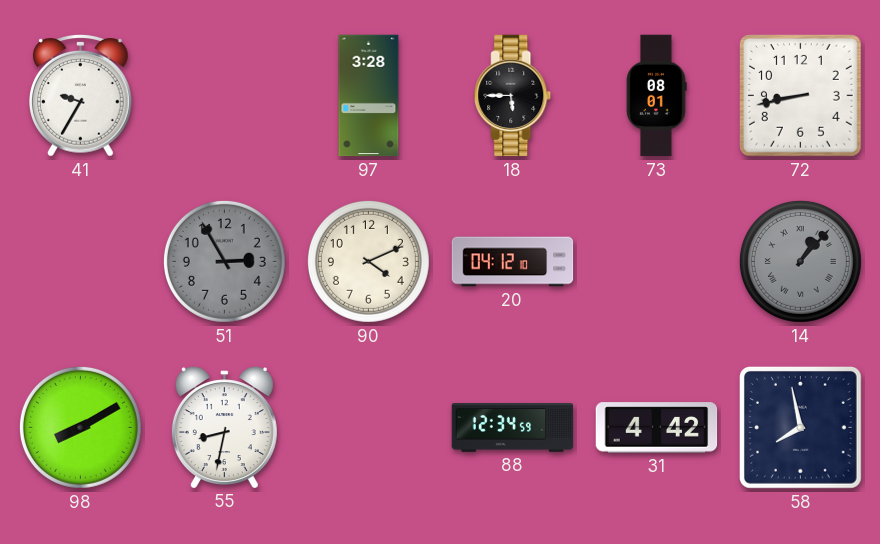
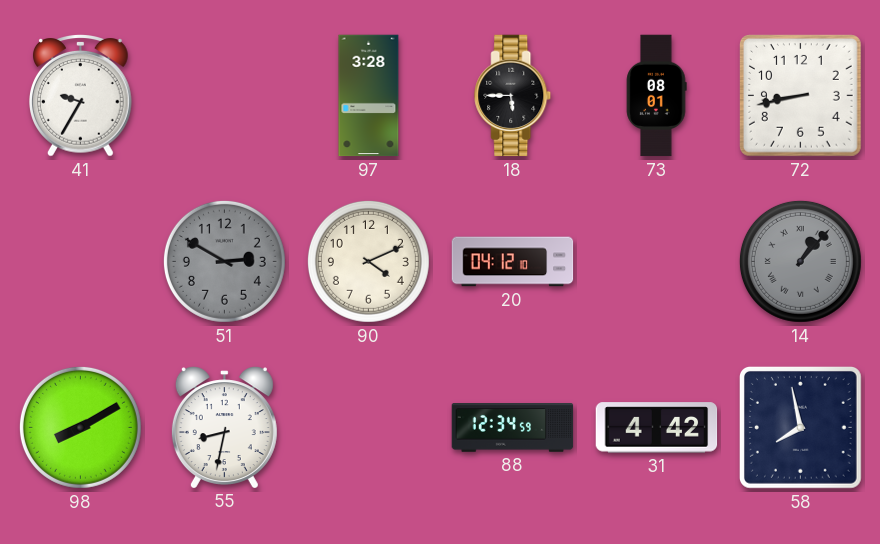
51: 2:55 -> 2:50
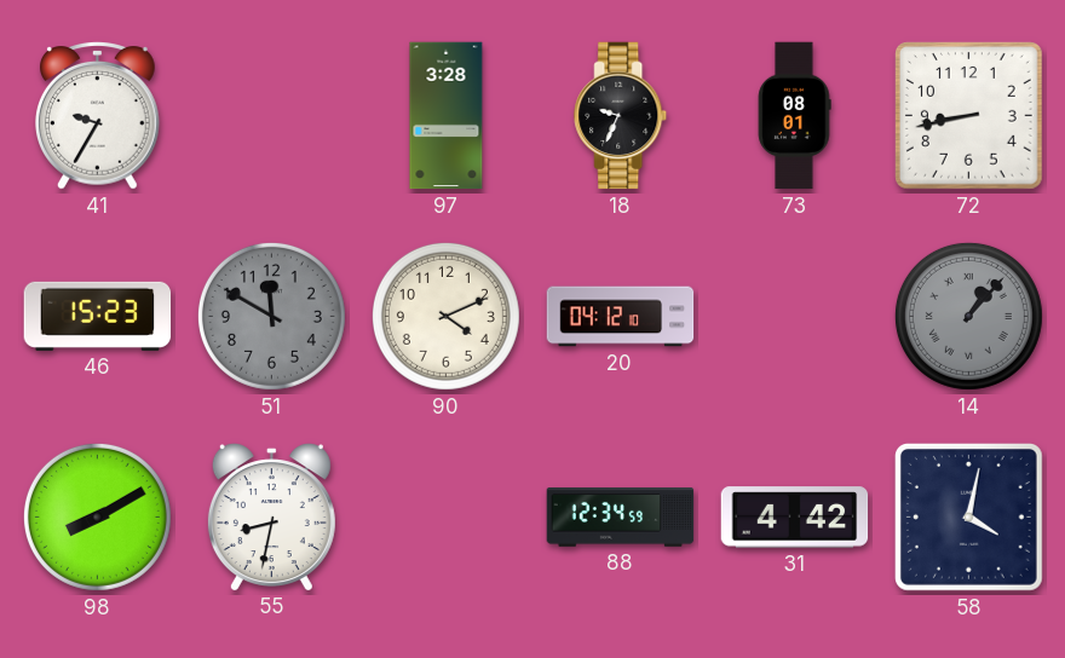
18: 5:45 -> 9:34
46: none -> 15:23
51: 2:50 -> 11:50
58: 7:58 -> 4:02
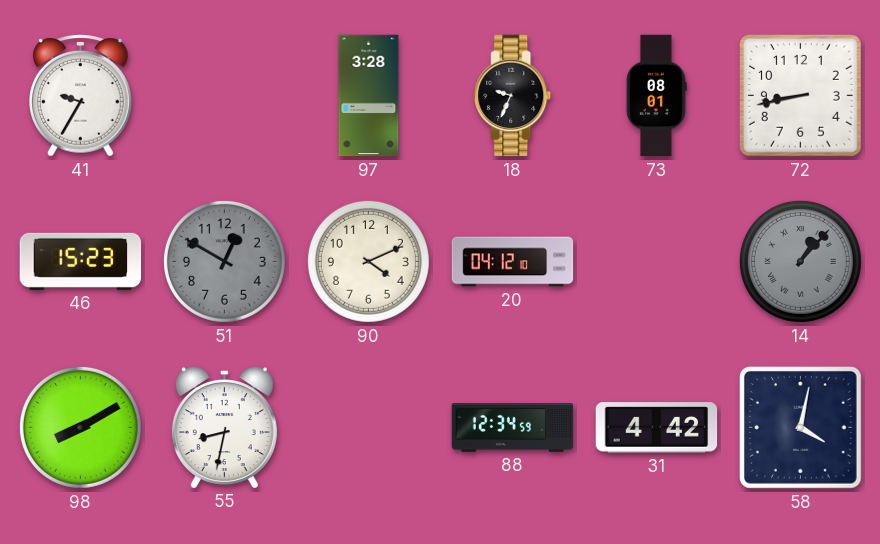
51: 11:50 -> 12:50
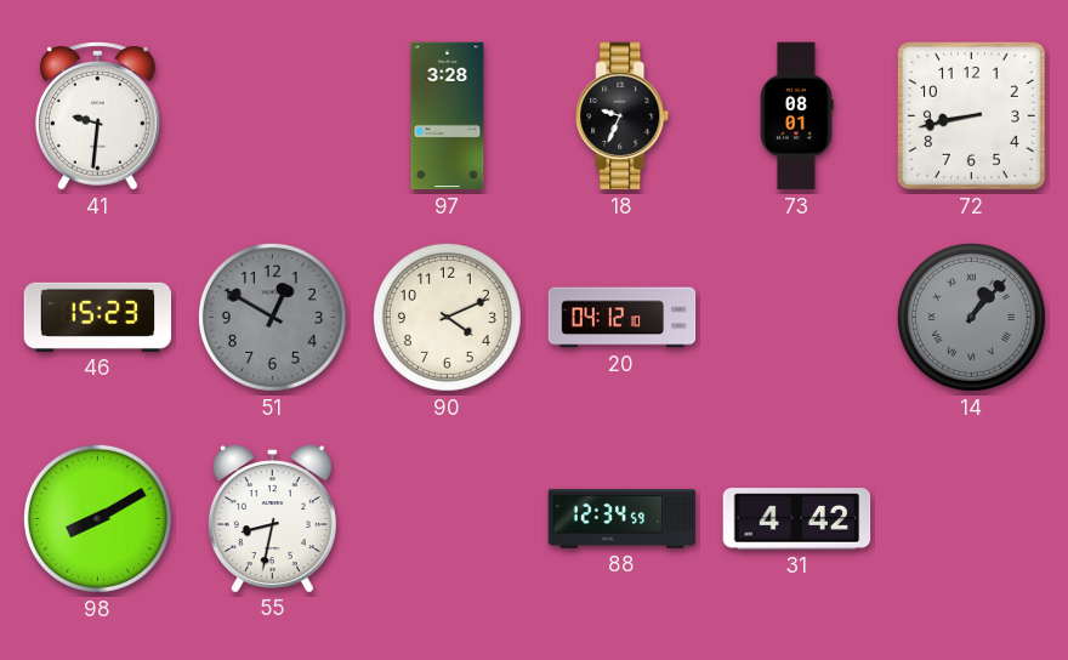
41: 9:35 -> 9:31
58: 4:02 -> none
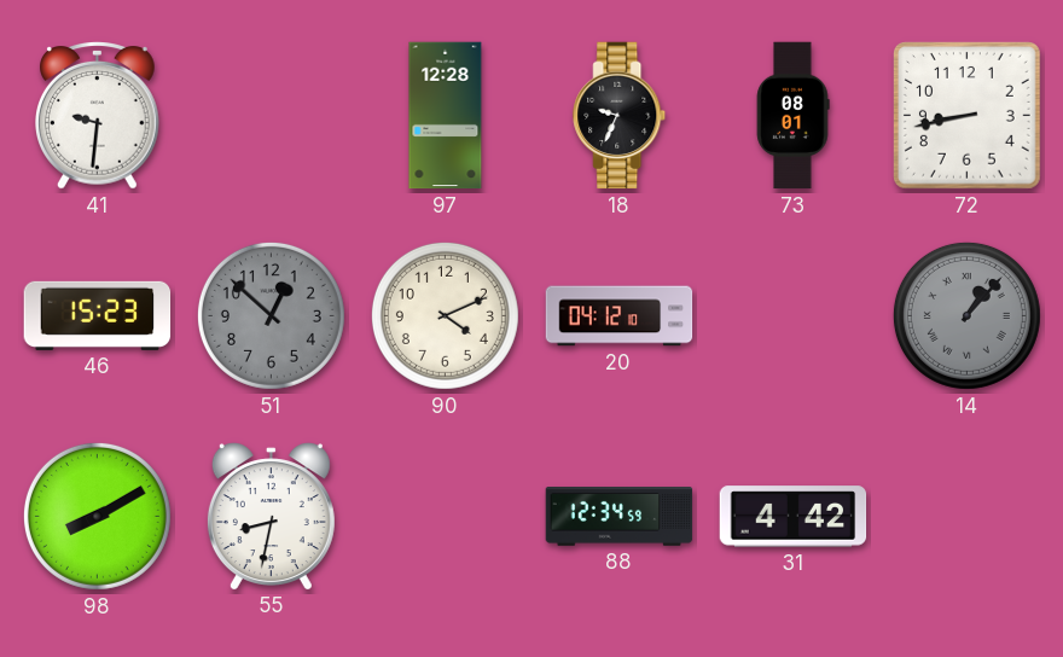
97: 3:28 -> 12:28
51: 12:50 -> 12:52
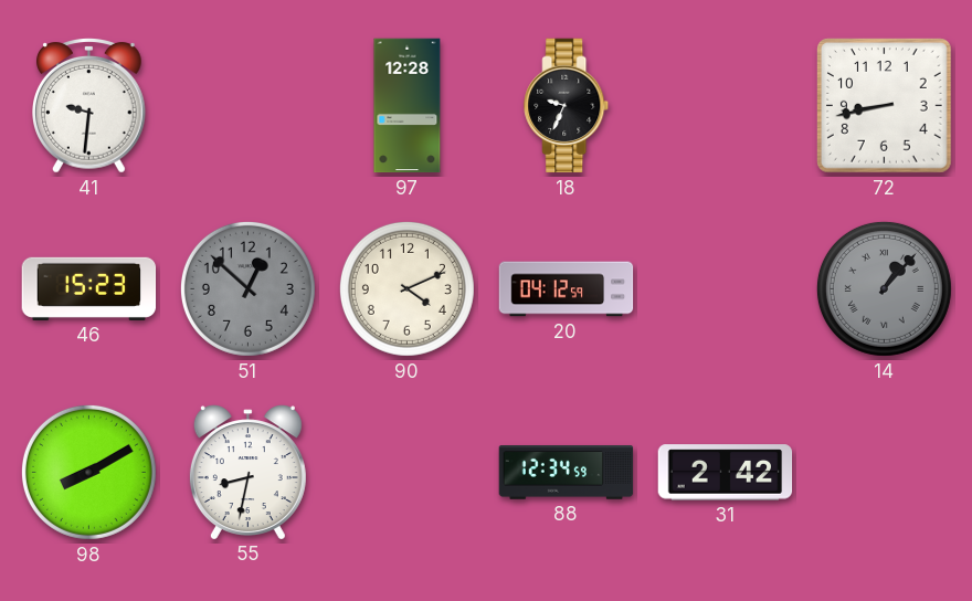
73: 08:01 -> none
20: 04:12:10 -> 04:12:59
31: 4:42 -> 2:42
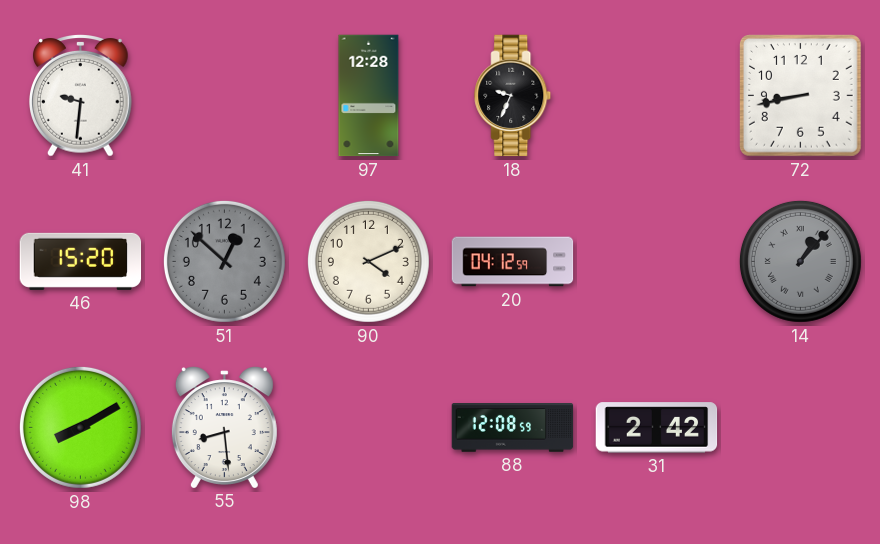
46: 15:23 -> 15:20
55: 8:32 -> 8:29
88: 12:34 -> 12:08
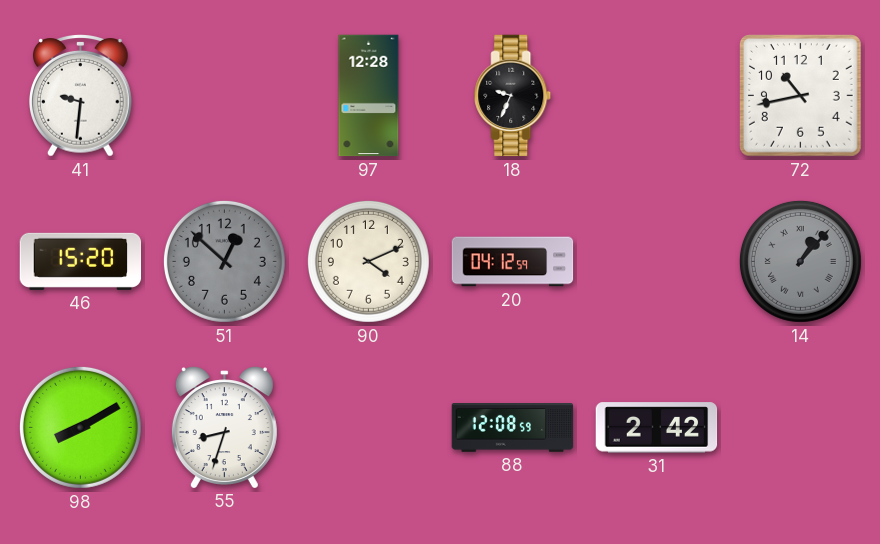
72: 8:43 -> 10:43
55: 8:29 -> 8:33
